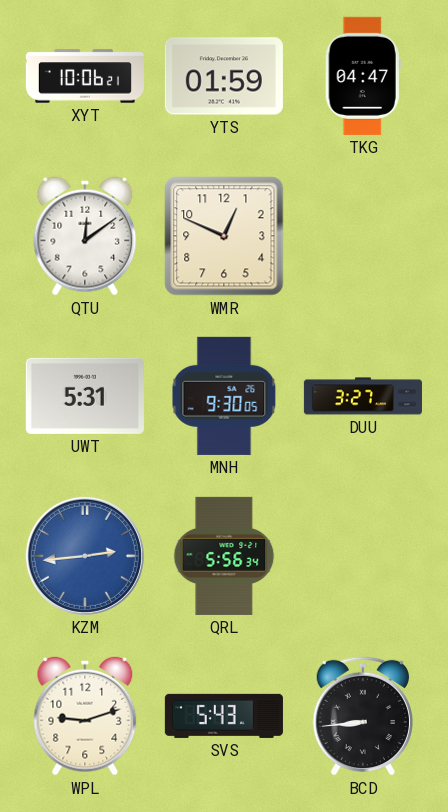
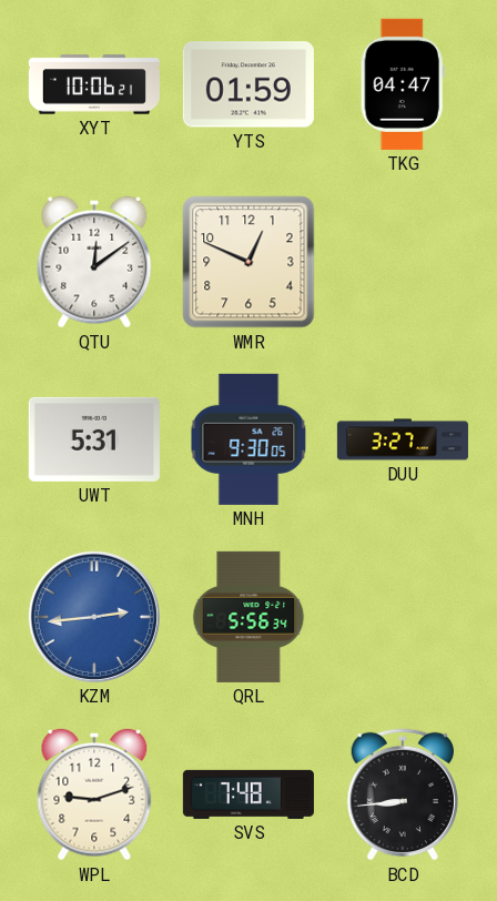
SVS: 5:43 -> 7:48
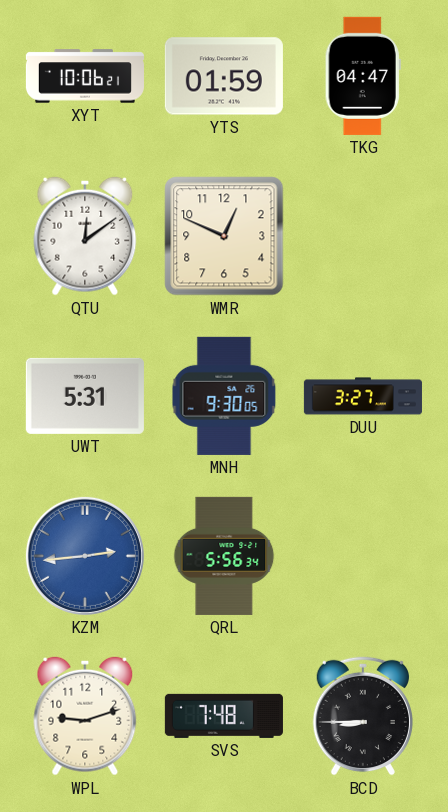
BCD: 8:44 -> 8:45
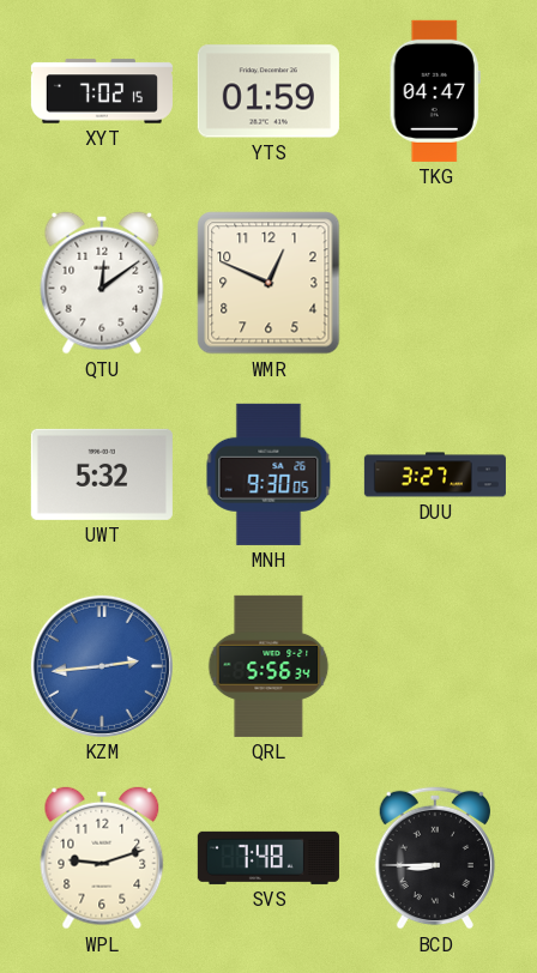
XYT: 10:06 -> 7:02
UWT: 5:31 -> 5:32
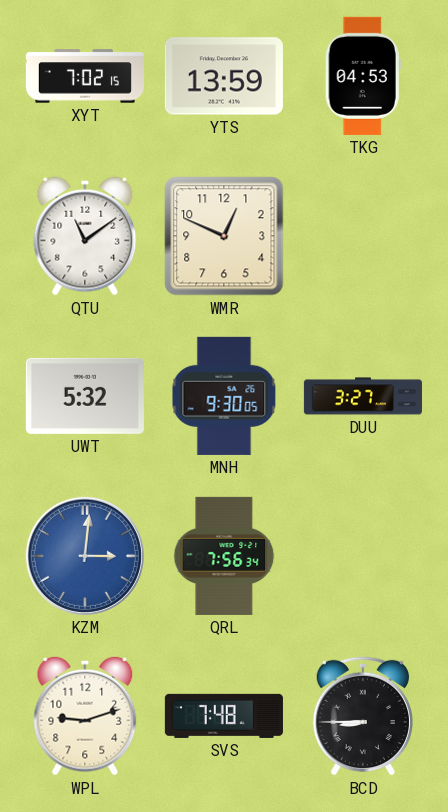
YTS: 01:59 -> 13:59
TKG: 04:47 -> 04:53
QTU: 12:09 -> 11:09
KZM: 2:44 -> 3:01
QRL: 5:56 -> 7:56
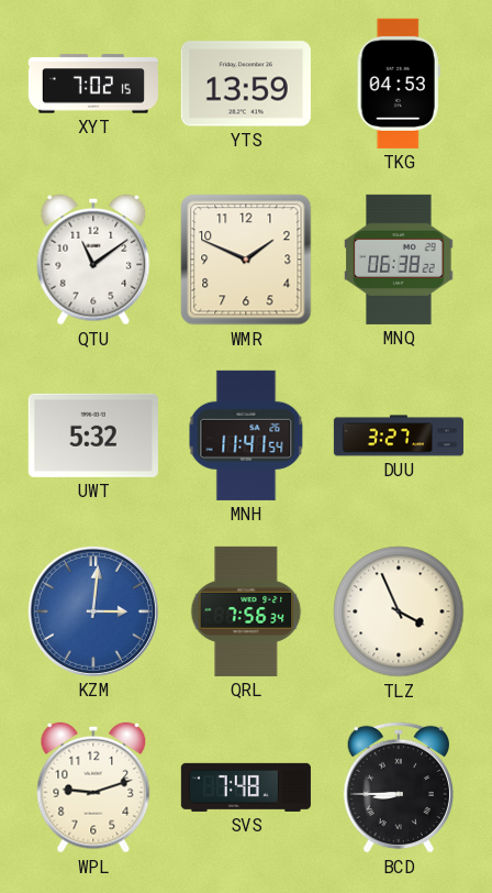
WMR: 12:49 -> 1:49
MNQ: none -> 06:38
MNH: 9:30 -> 11:41
TLZ: none -> 3:56
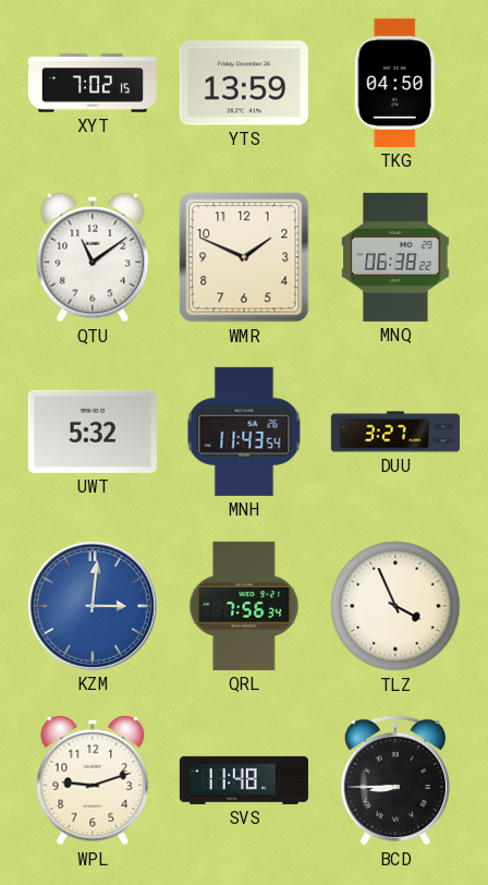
TKG: 04:53 -> 04:50
MNH: 11:41 -> 11:43
SVS: 7:48 -> 11:48
